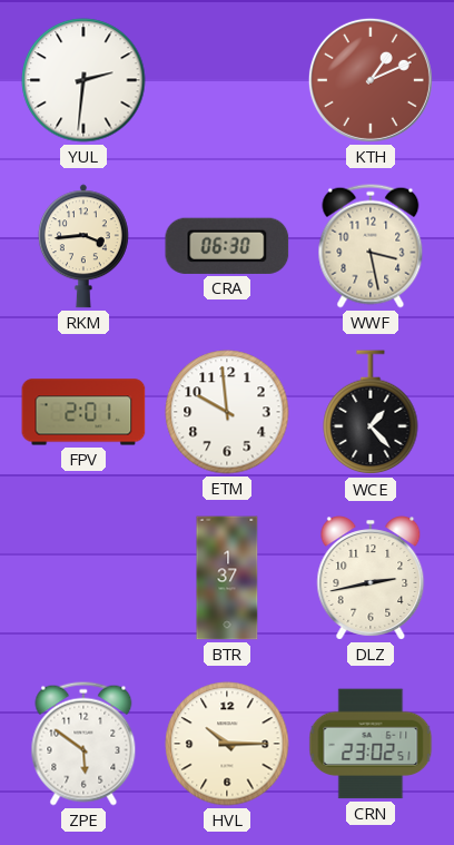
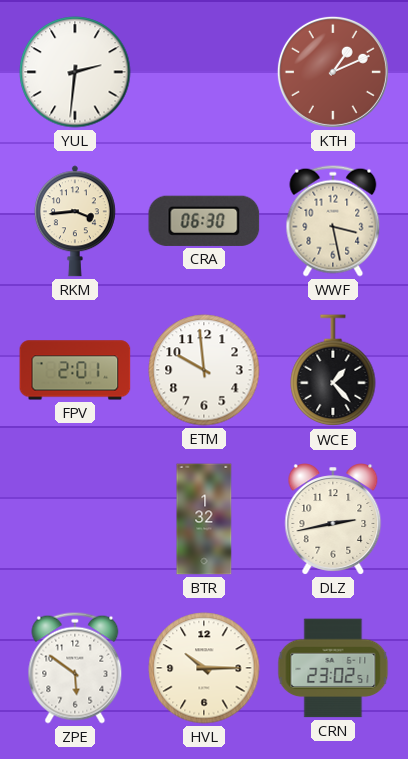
BTR: 1:37 -> 1:32
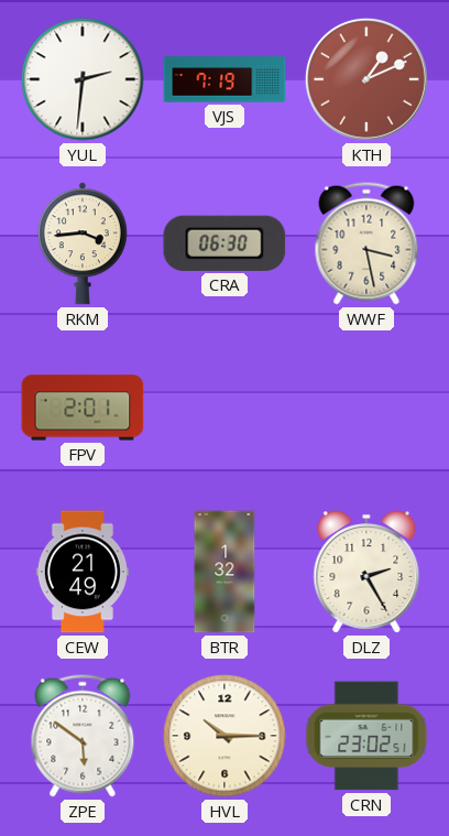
VJS: none -> 7:19
ETM: 9:59 -> none
WCE: 1:23 -> none
CEW: none -> 21:49
DLZ: 2:43 -> 2:25
